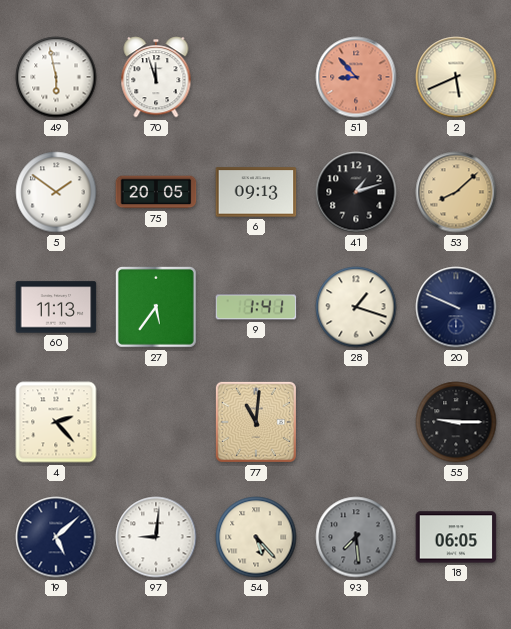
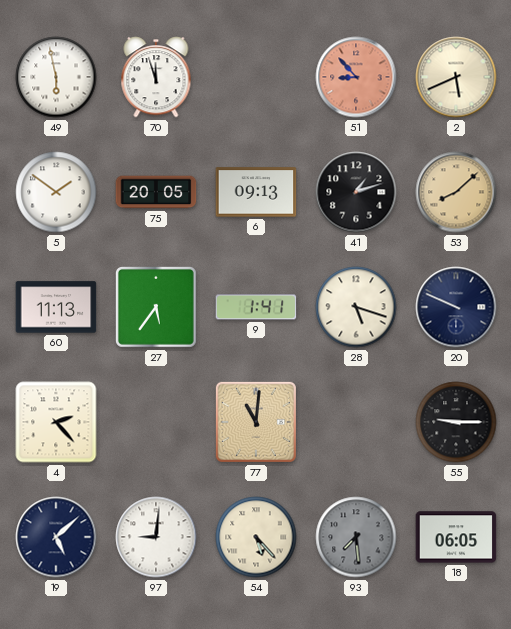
28: 1:18 -> 5:18
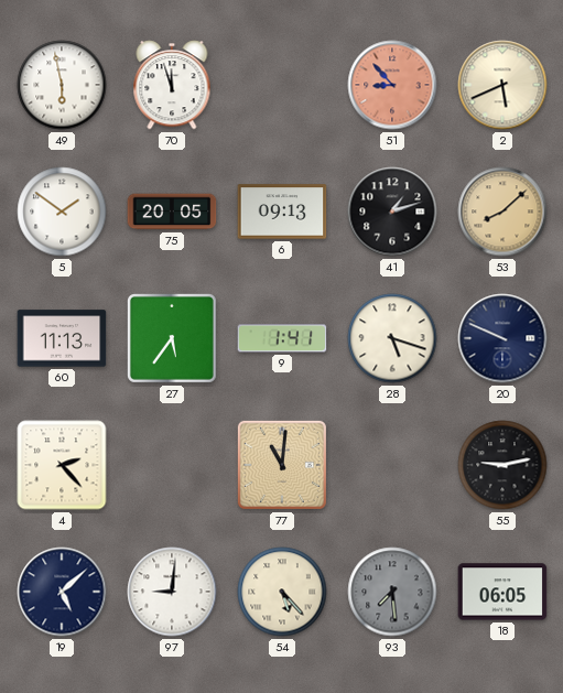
55: 9:15 -> 9:13
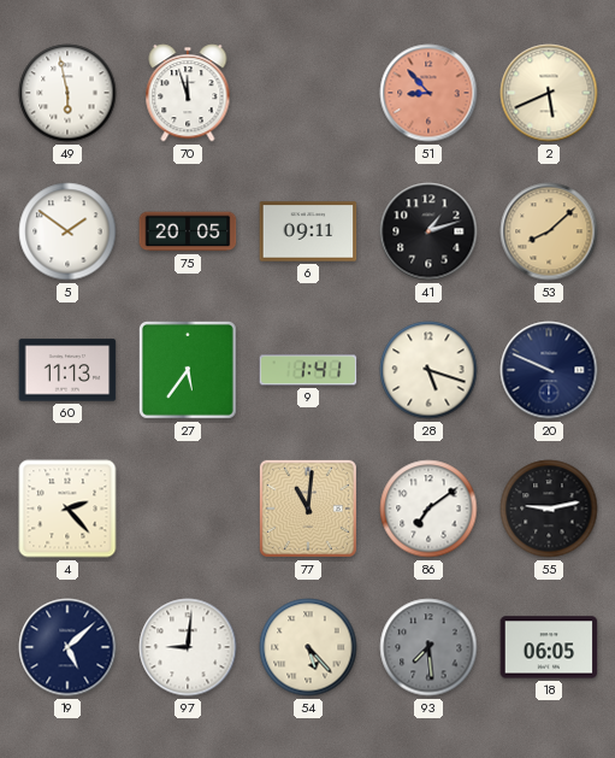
6: 09:13 -> 09:11
86: none -> 7:09
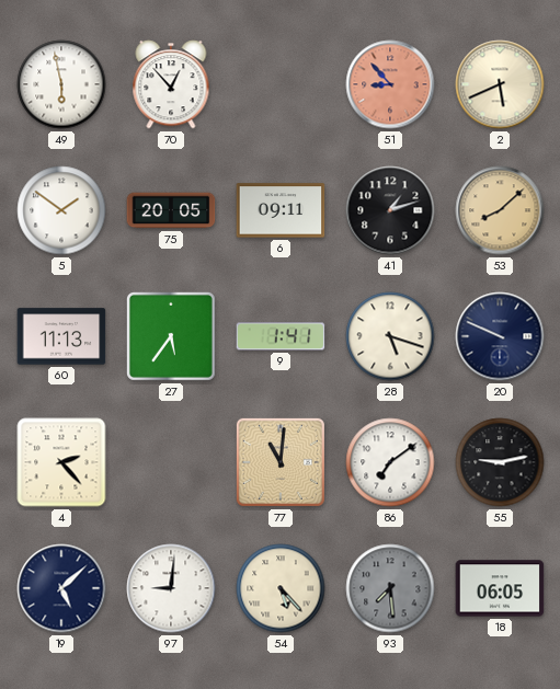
70: 11:57 -> 12:53
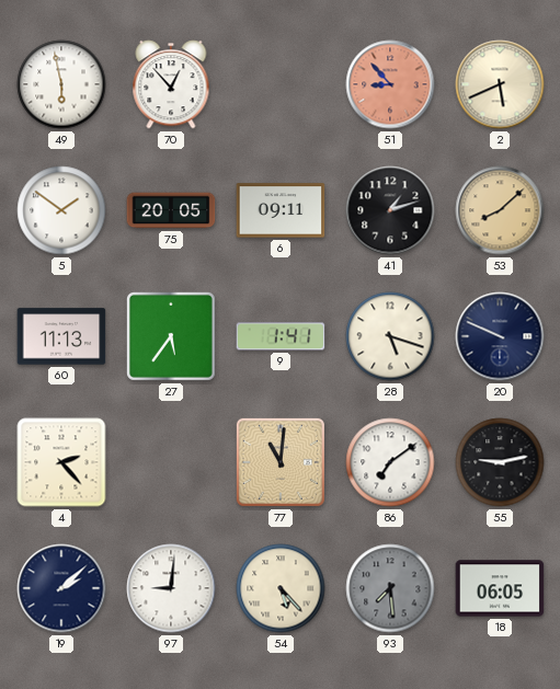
19: 5:08 -> 2:08
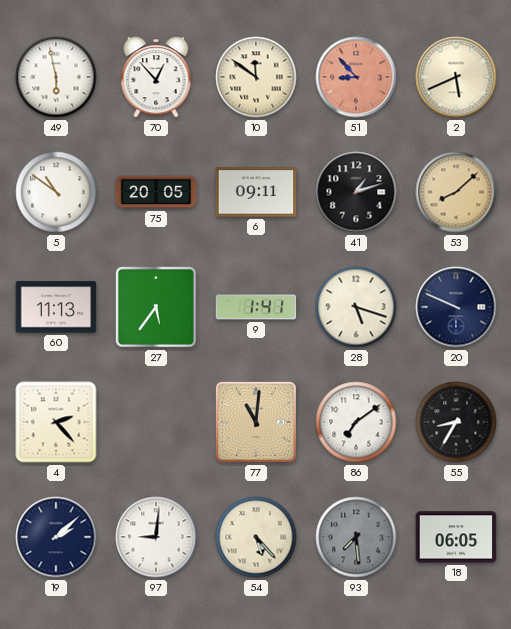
10: none -> 11:51
5: 1:51 -> 10:51
55: 9:13 -> 8:35
